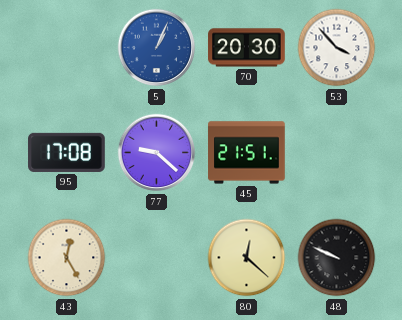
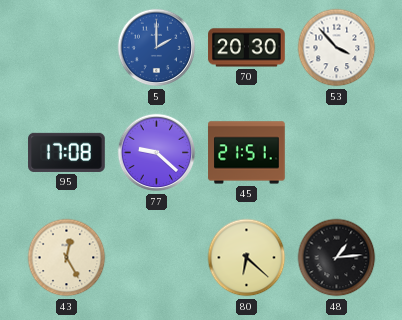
5: 1:04 -> 2:00
80: 12:22 -> 6:22
48: 9:49 -> 1:14
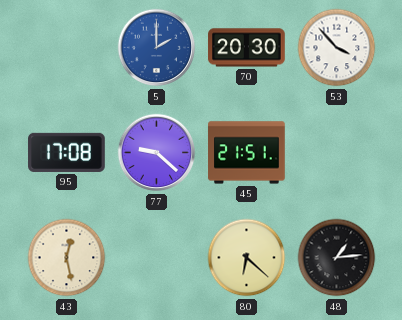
43: 12:25 -> 12:28
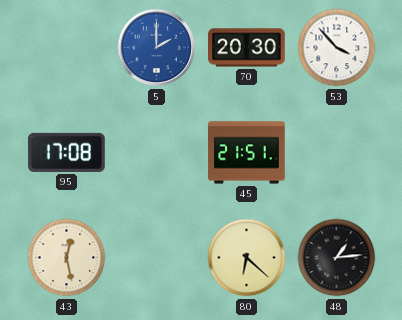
77: 9:22 -> none
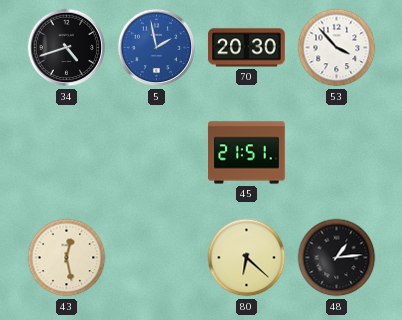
34: none -> 4:42
5: 2:00 -> 1:58
95: 17:08 -> none
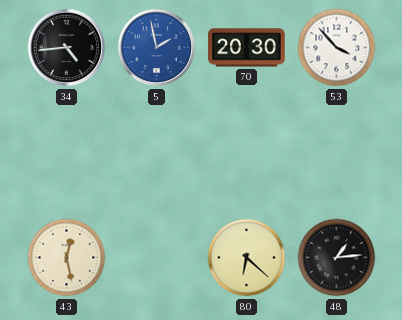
34: 4:42 -> 4:44
45: 21:51 -> none
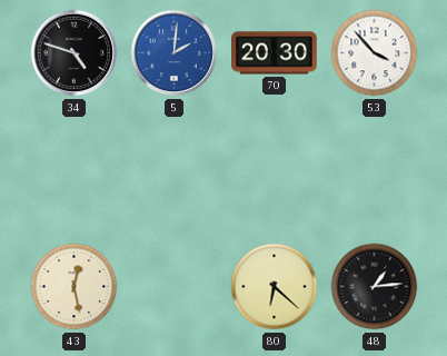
34: 4:44 -> 4:48
5: 1:58 -> 2:01
